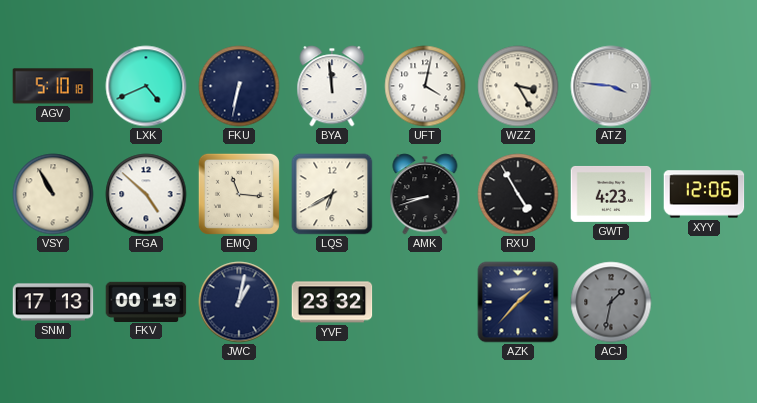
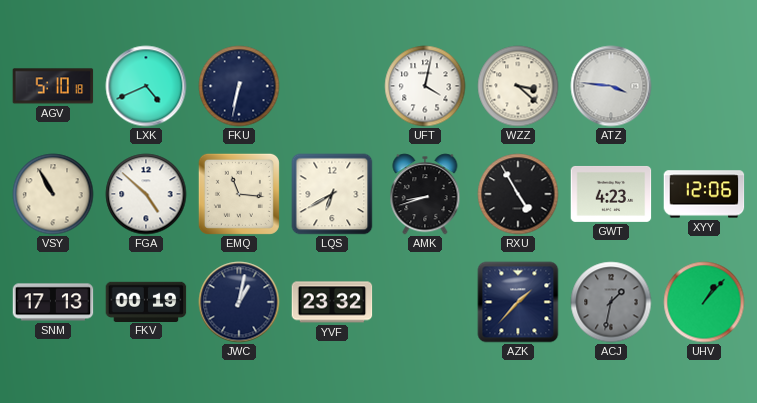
BYA: 11:59 -> none
WZZ: 3:25 -> 3:22
UHV: none -> 1:07
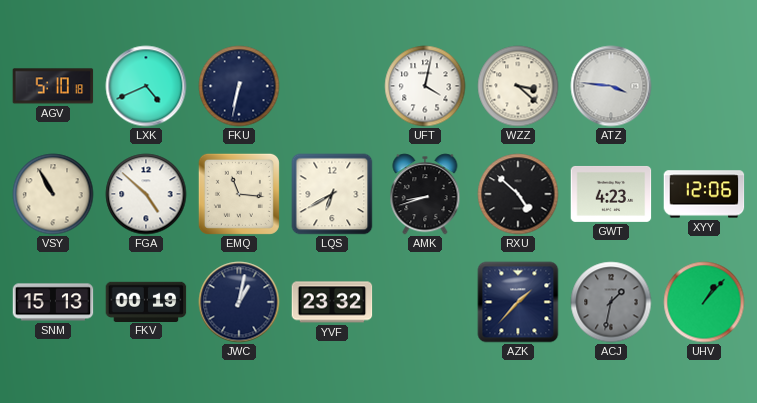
RXU: 4:55 -> 4:52
SNM: 17:13 -> 15:13
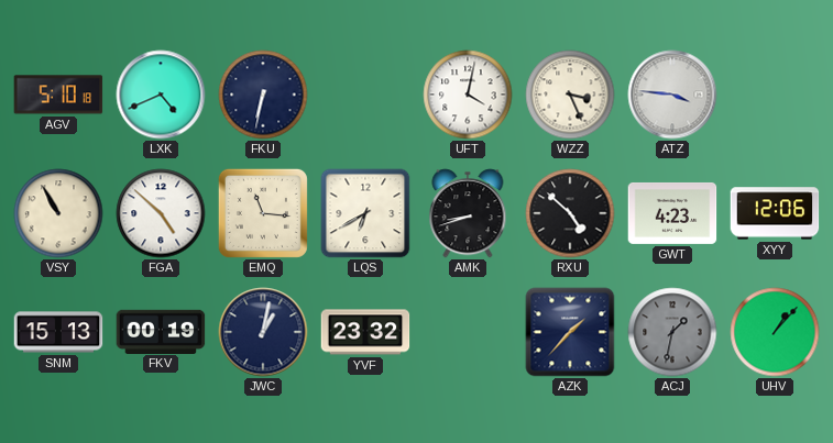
WZZ: 3:22 -> 3:26
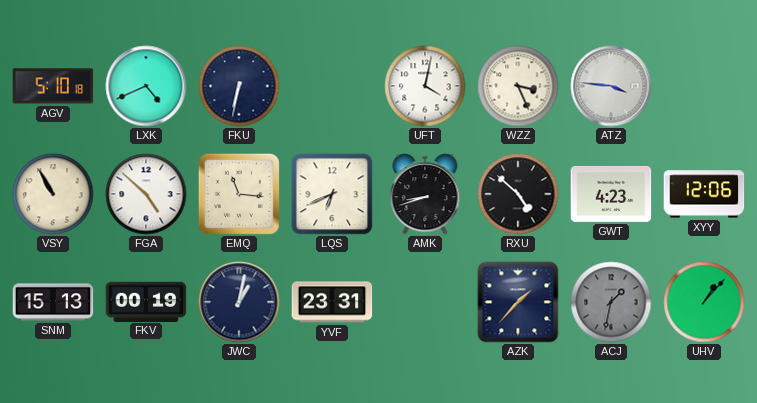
LQS: 6:40 -> 6:41
YVF: 23:32 -> 23:31
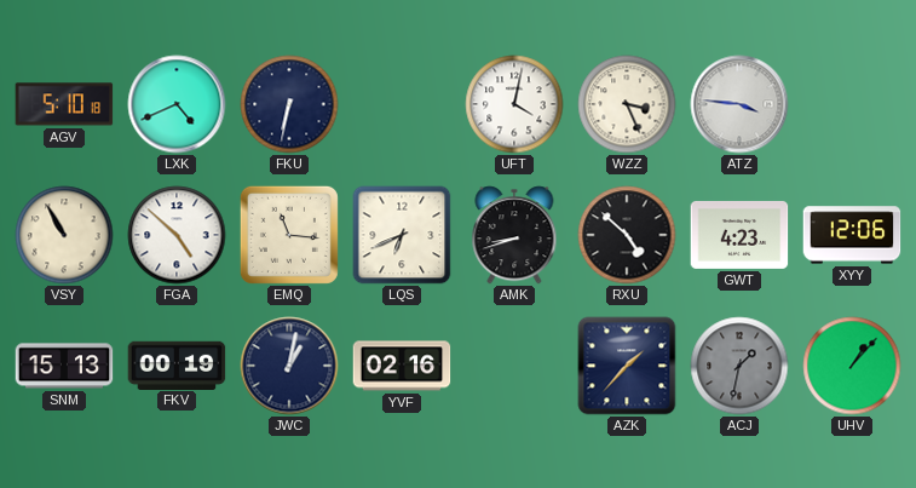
YVF: 23:31 -> 02:16
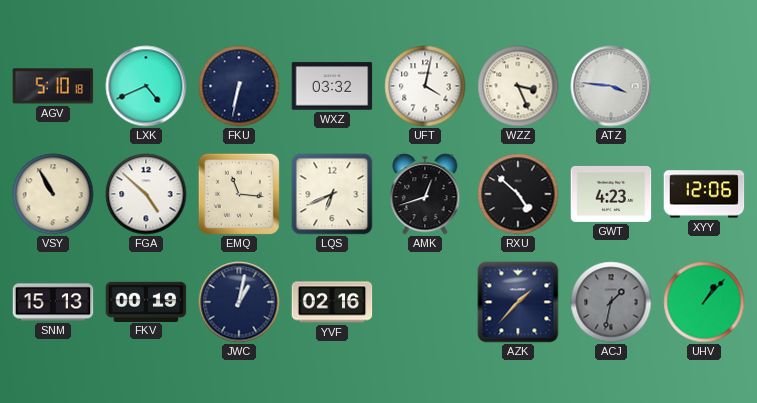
WXZ: none -> 03:32
AMK: 8:42 -> 12:42
